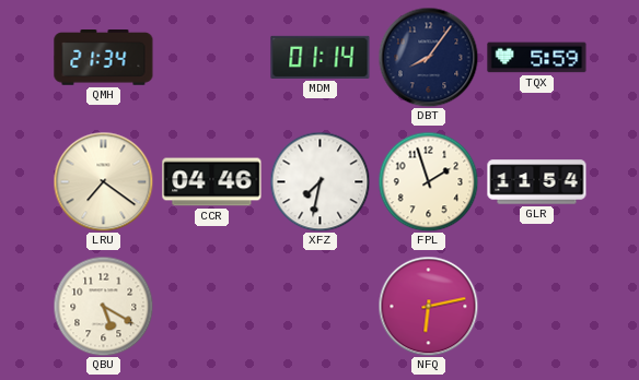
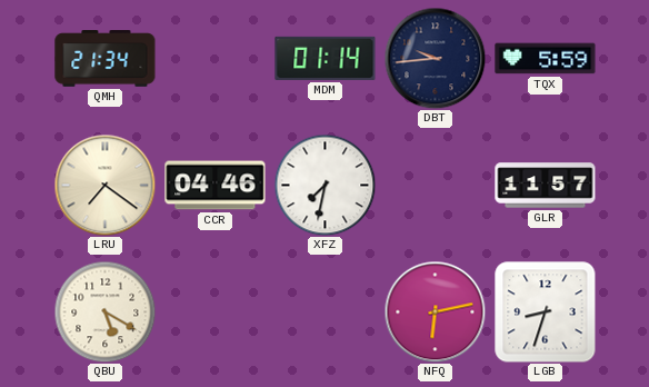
DBT: 8:06 -> 9:44
FPL: 1:57 -> none
GLR: 11:54 -> 11:57
LGB: none -> 8:33
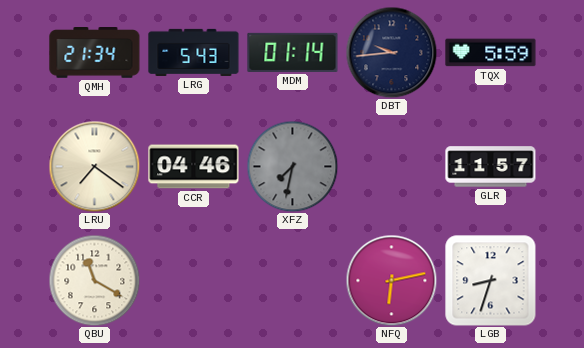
LRG: none -> 5:43
XFZ dial: white -> grey
QBU: 5:20 -> 11:20
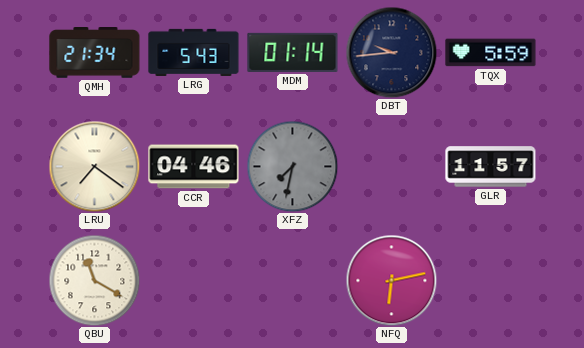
LGB: 8:33 -> none
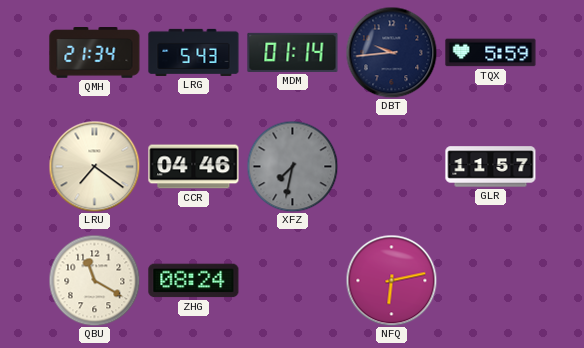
ZHG: none -> 08:24
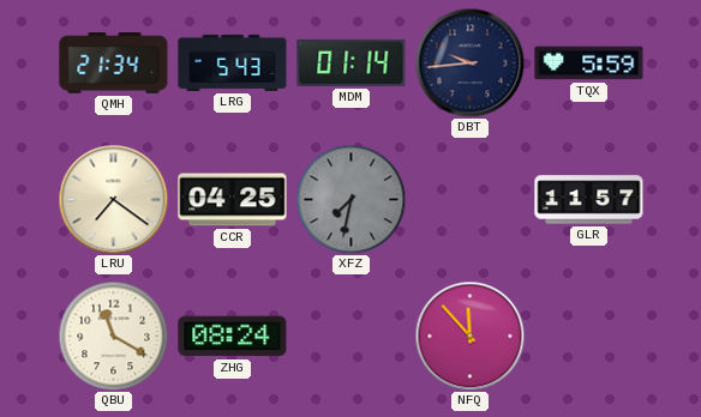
CCR: 04:46 -> 04:25
NFQ: 6:13 -> 11:53
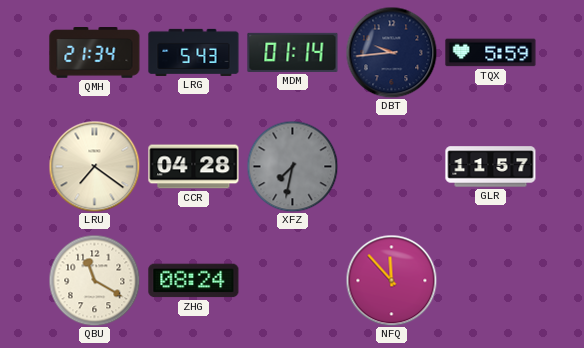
CCR: 04:25 -> 04:28
